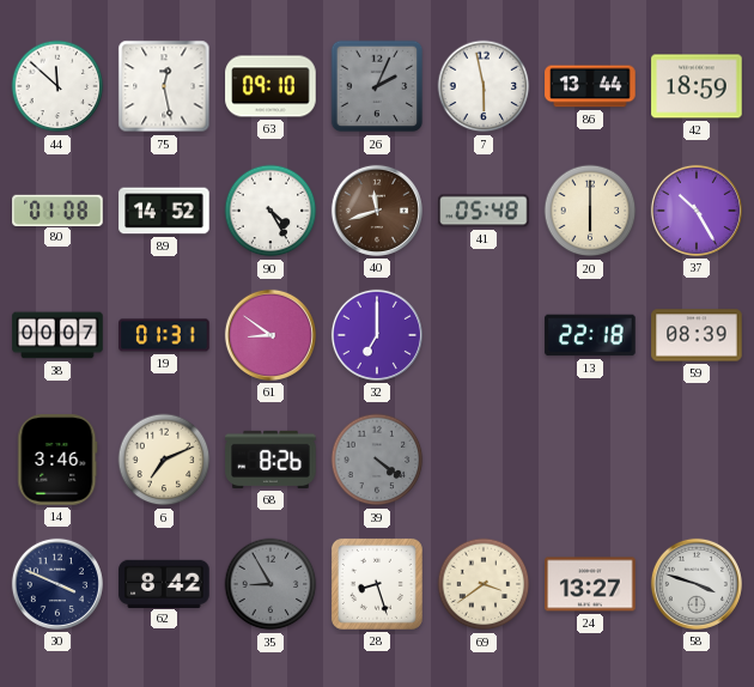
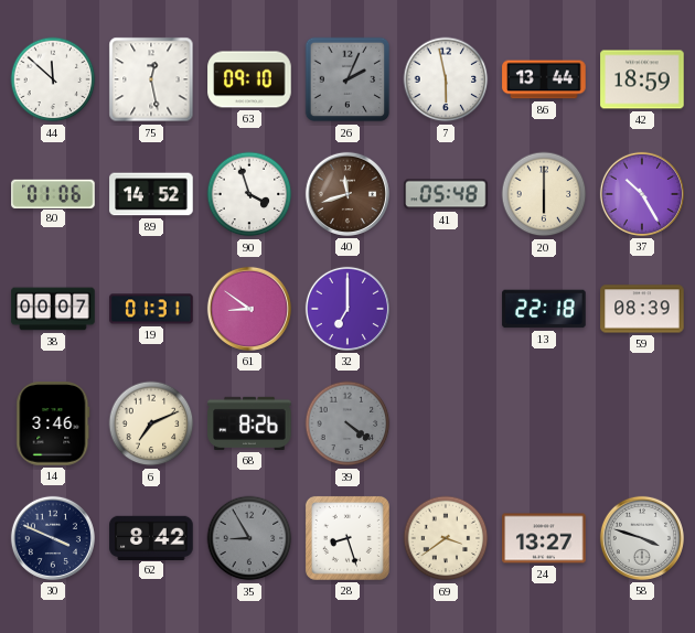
80: 01:08 -> 01:06
90: 4:25 -> 3:57
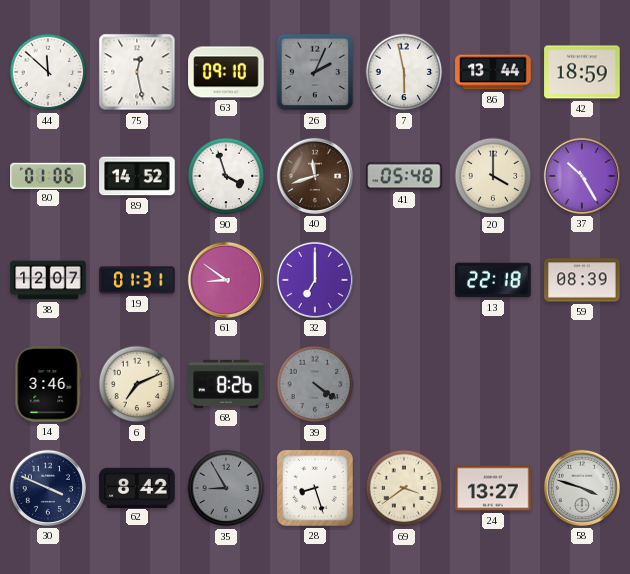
20: 6:00 -> 4:00
38: 00:07 -> 12:07
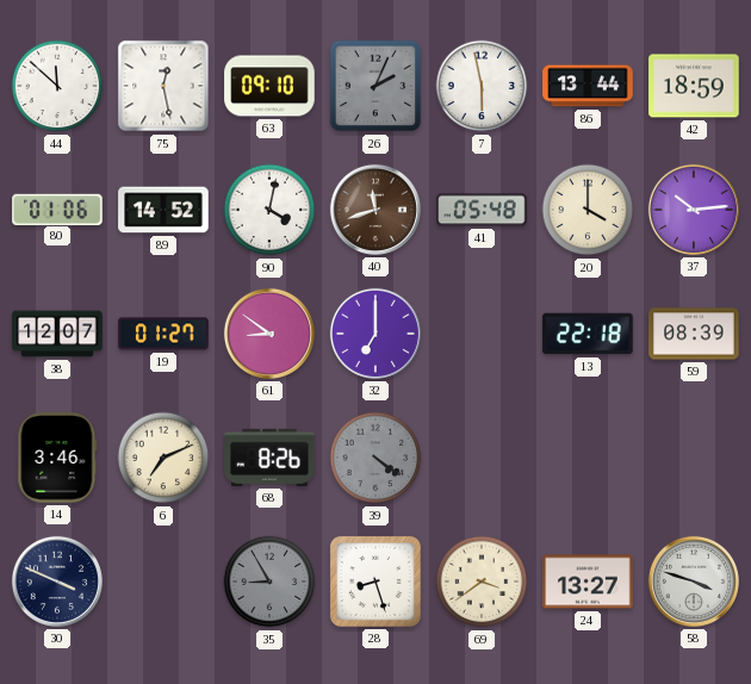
90: 3:57 -> 4:02
37: 10:25 -> 10:14
19: 01:31 -> 01:27
62: 8:42 -> none
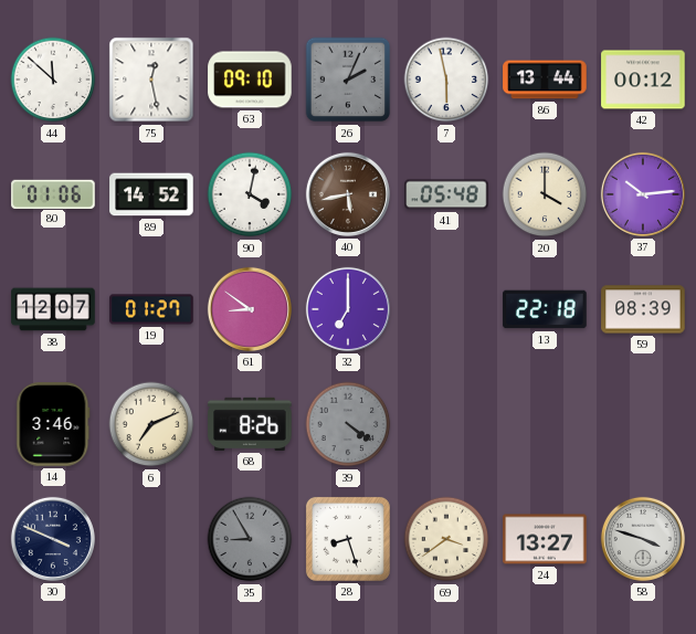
42: 18:59 -> 00:12
40: 11:42 -> 5:43
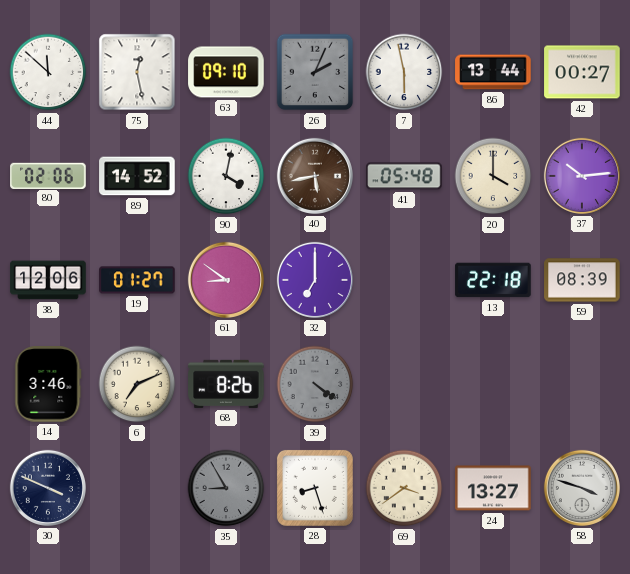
42: 00:12 -> 00:27
80: 01:06 -> 02:06
38: 12:07 -> 12:06
